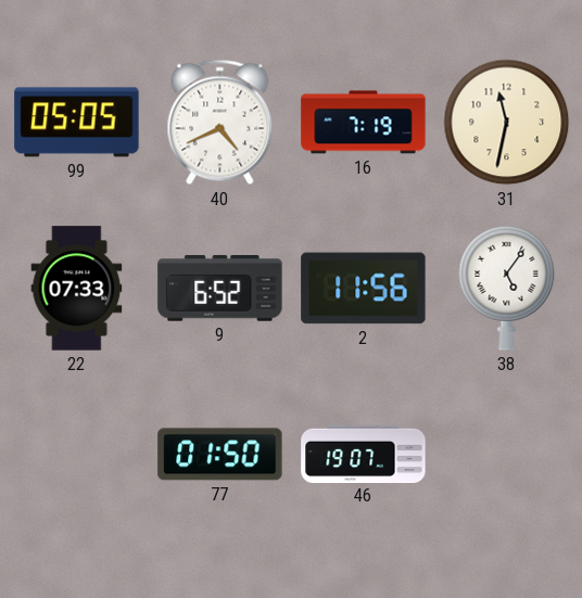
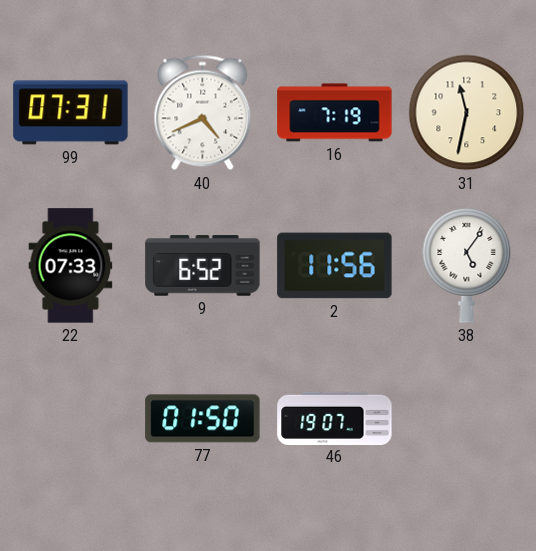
99: 05:05 -> 07:31
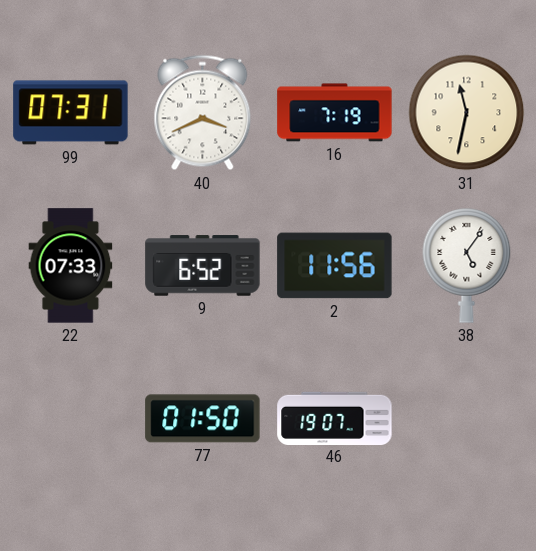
40: 4:41 -> 3:41
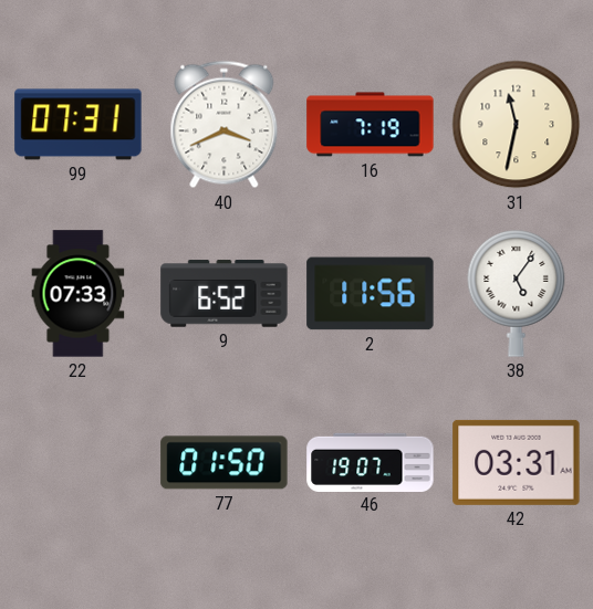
42: none -> 03:31
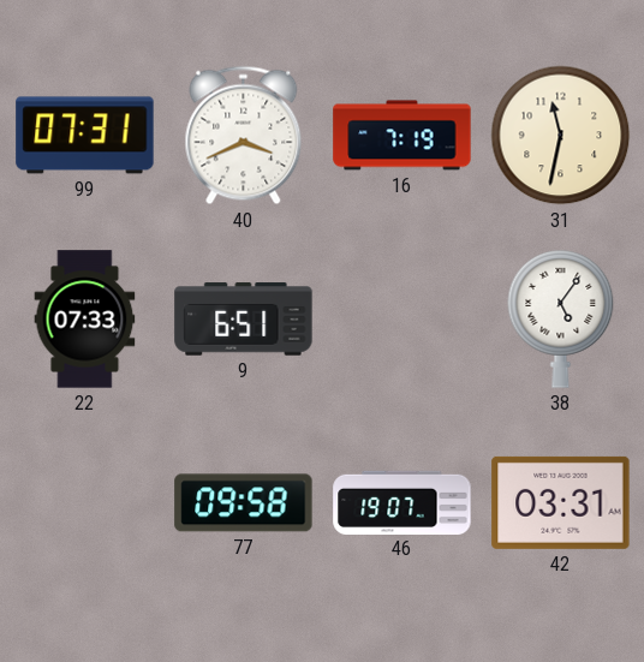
9: 6:52 -> 6:51
2: 11:56 -> none
77: 01:50 -> 09:58
